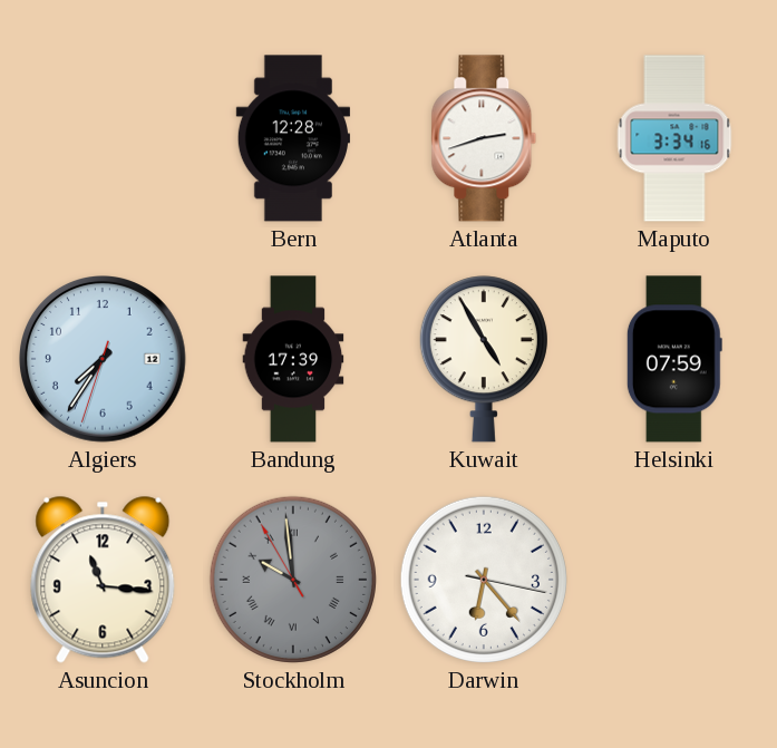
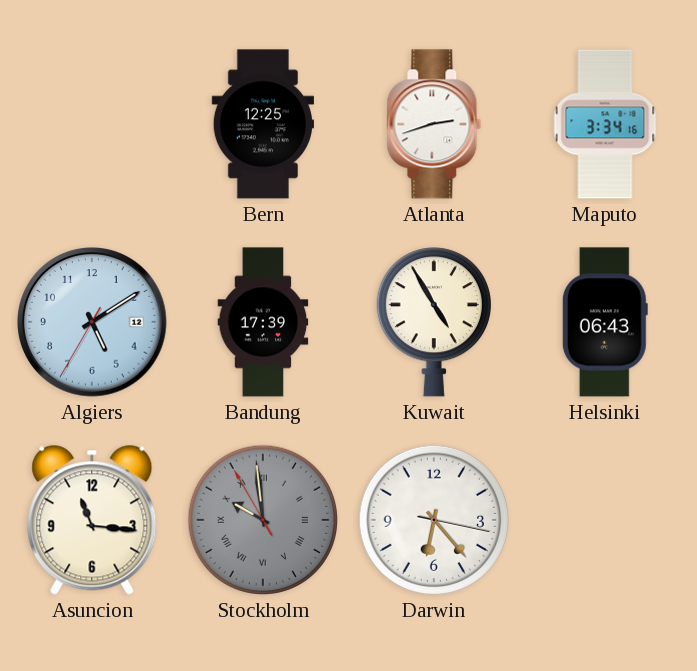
Bern: 12:28 -> 12:25
Algiers: 7:35 -> 5:09
Helsinki: 07:59 -> 06:43
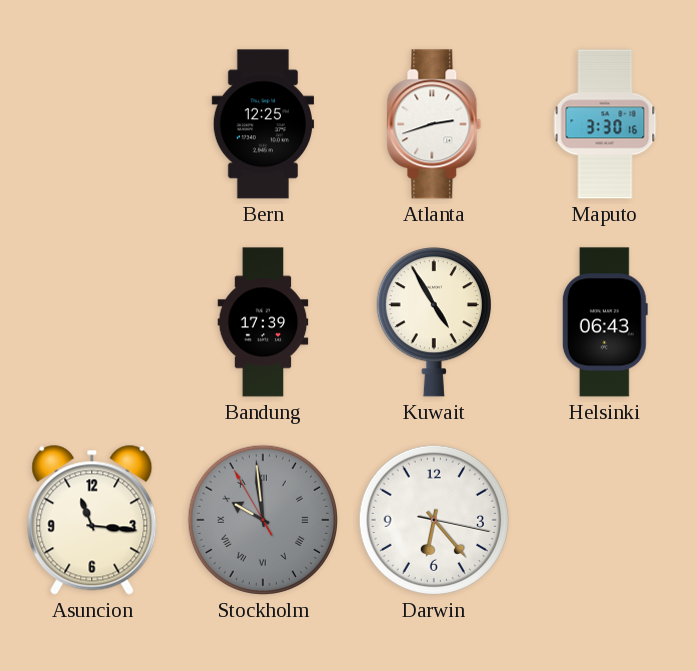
Maputo: 3:34 -> 3:30
Algiers: 5:09 -> none
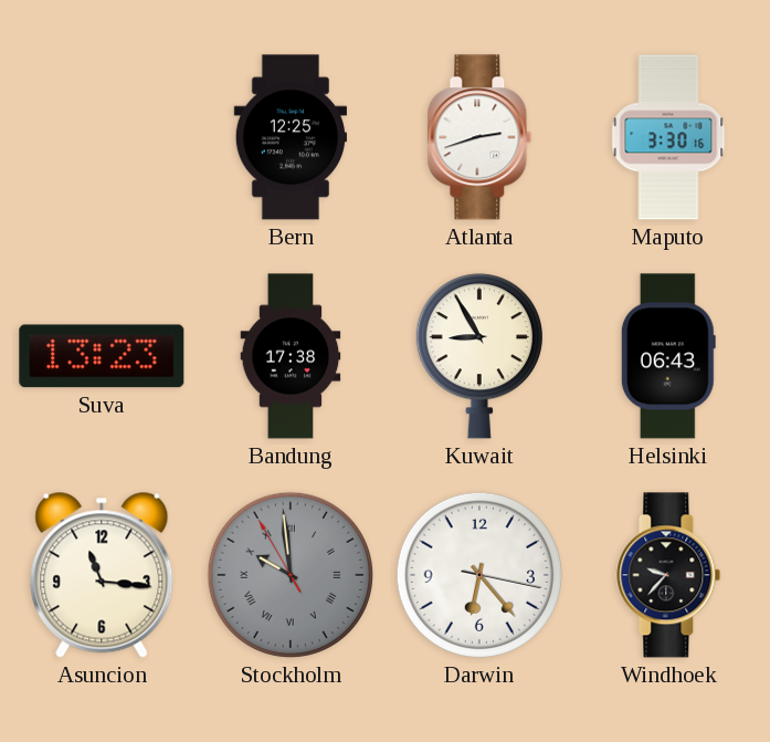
Suva: none -> 13:23
Bandung: 17:39 -> 17:38
Kuwait: 4:55 -> 8:55
Windhoek: none -> 9:37
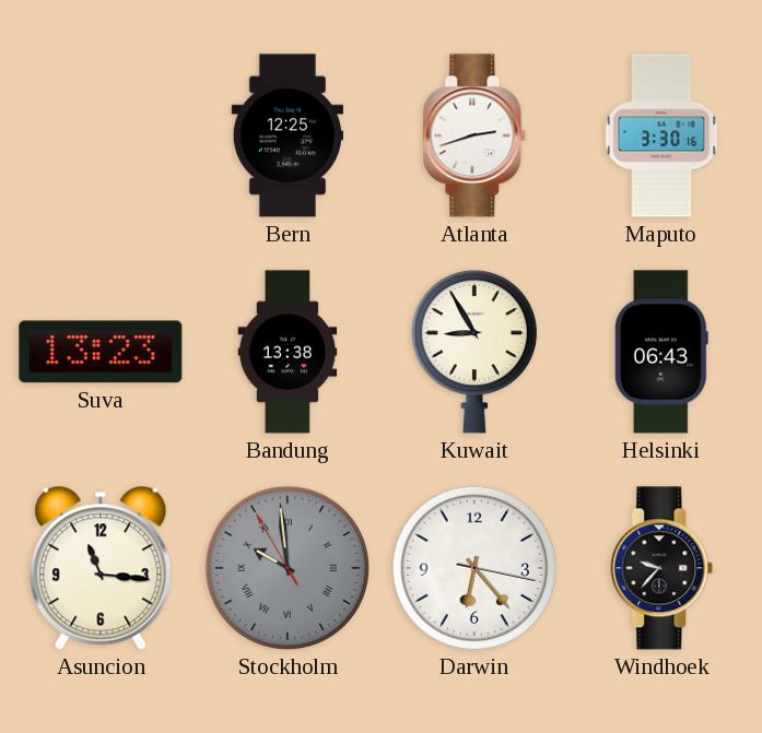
Bandung: 17:38 -> 13:38
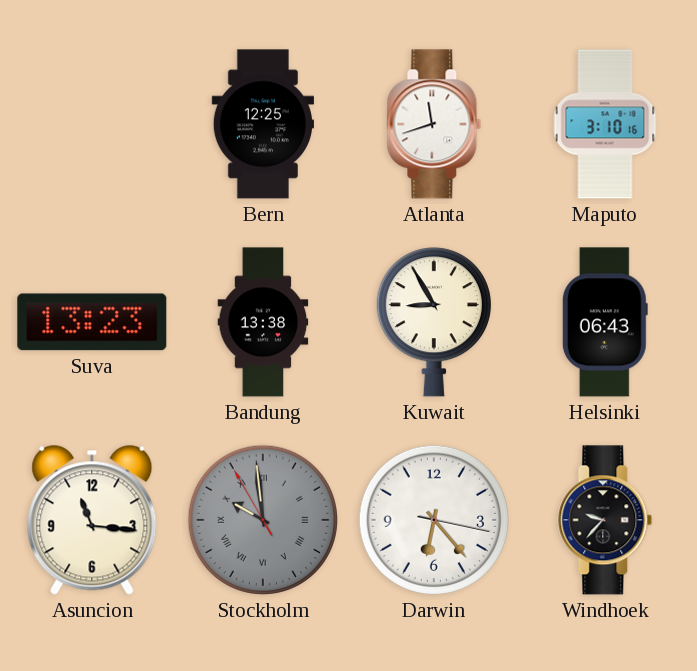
Atlanta: 2:42 -> 11:42
Maputo: 3:30 -> 3:10
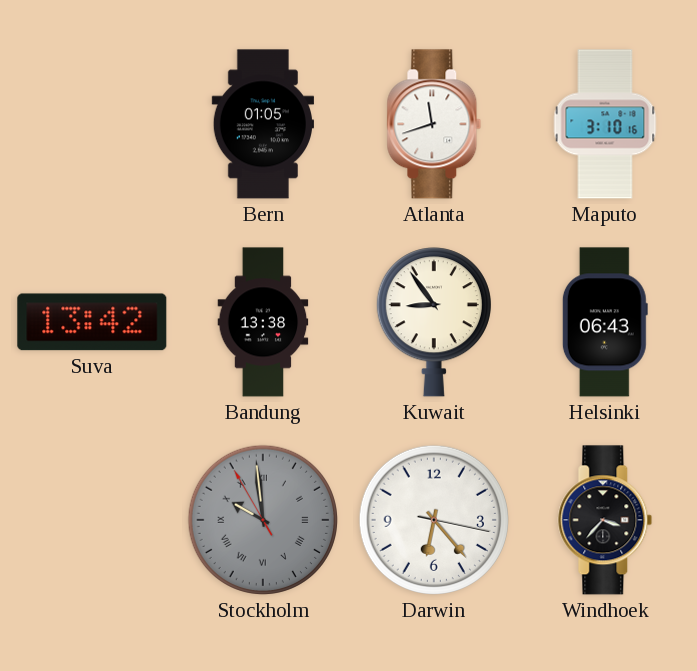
Bern: 12:25 -> 01:05
Suva: 13:23 -> 13:42
Kuwait: 8:55 -> 8:54
Asuncion: 11:16 -> none
Windhoek: 9:37 -> 3:37
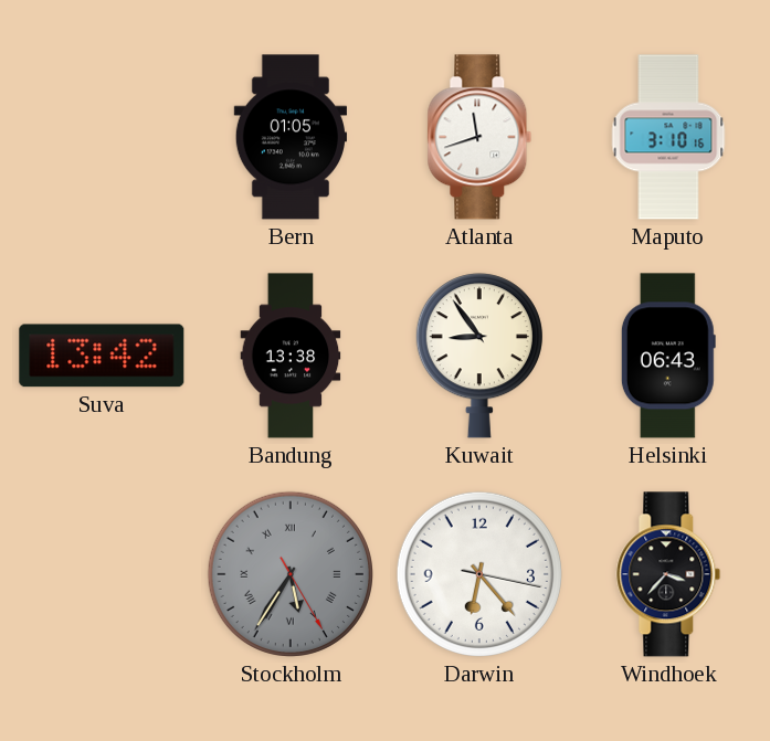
Stockholm: 9:58 -> 5:35
